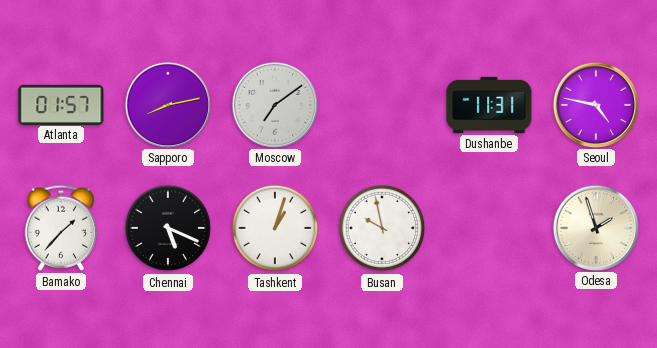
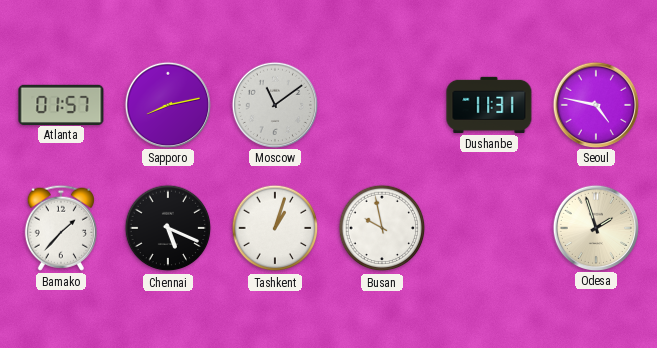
Moscow: 7:09 -> 11:09
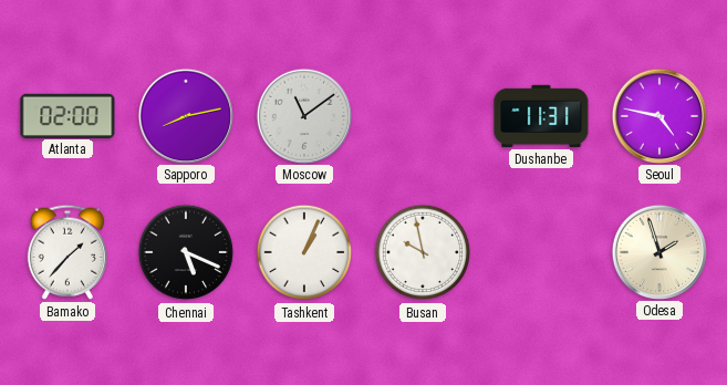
Atlanta: 01:57 -> 02:00
Tashkent: 1:03 -> 1:04
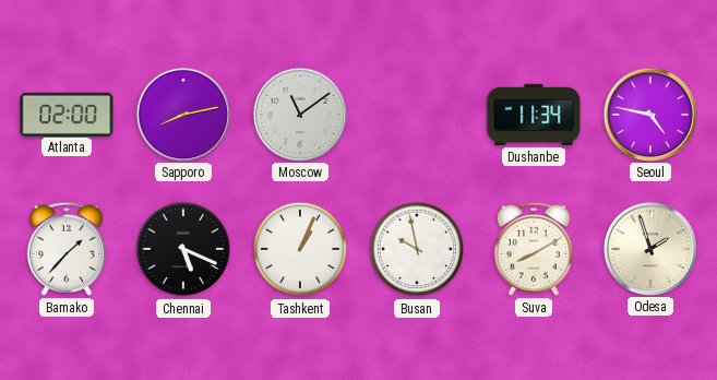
Dushanbe: 11:31 -> 11:34
Suva: none -> 8:10
